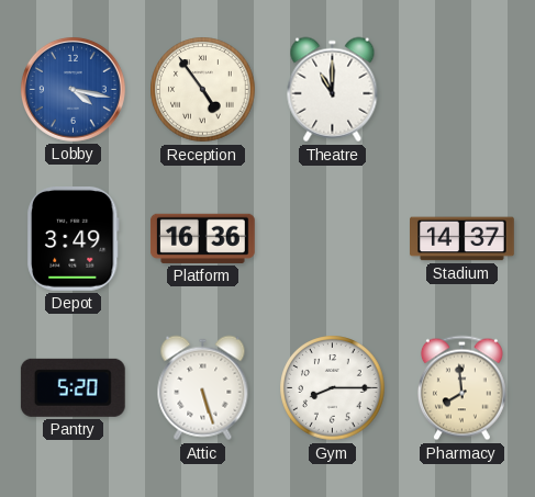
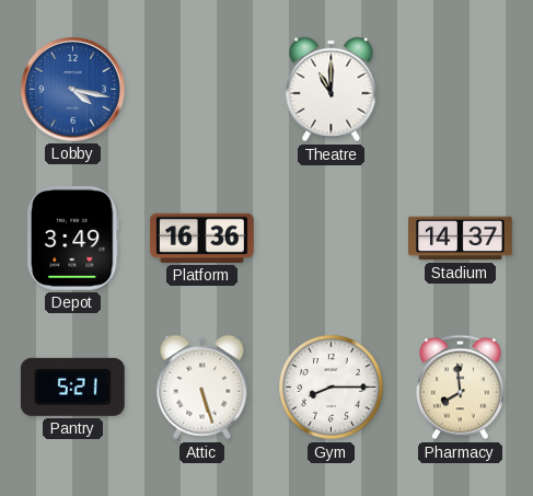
Reception: 4:54 -> none
Pantry: 5:20 -> 5:21
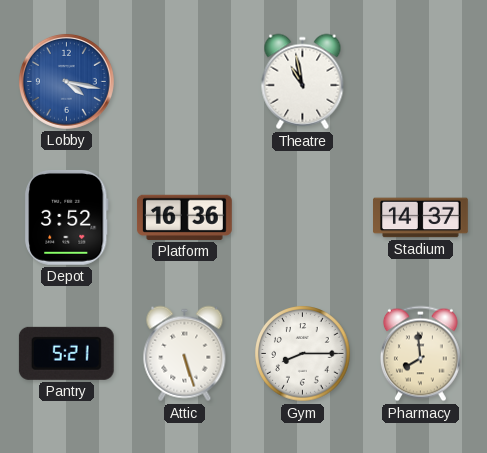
Theatre: 11:00 -> 10:58
Depot: 3:49 -> 3:52
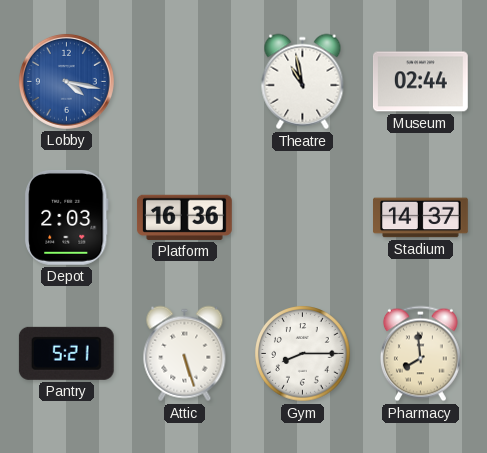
Museum: none -> 02:44
Depot: 3:52 -> 2:03
